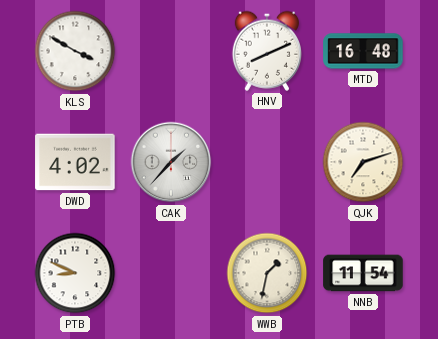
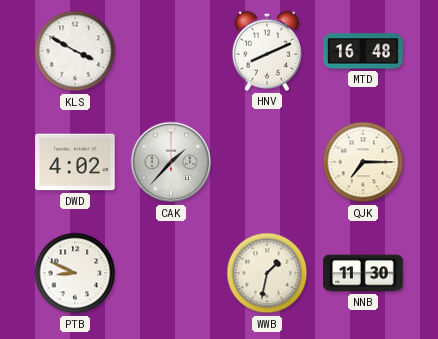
QJK: 7:12 -> 7:15
NNB: 11:54 -> 11:30
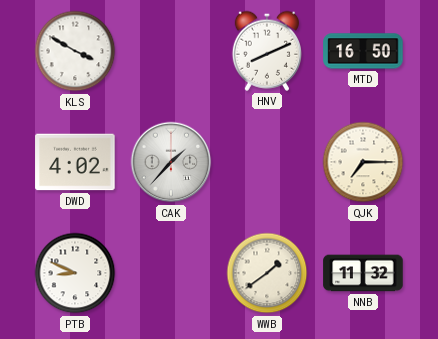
MTD: 16:48 -> 16:50
WWB: 1:32 -> 1:39
NNB: 11:30 -> 11:32
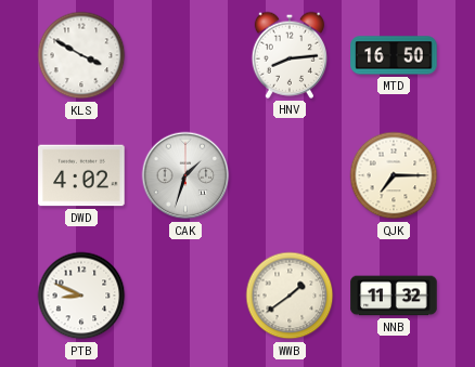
HNV: 8:11 -> 8:14
CAK: 1:37 -> 1:33
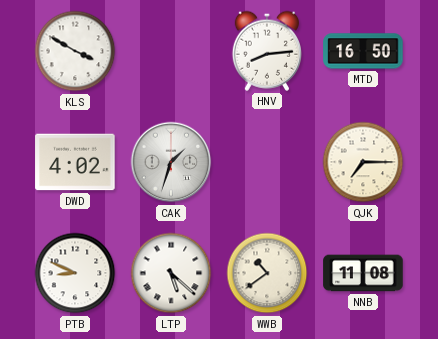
LTP: none -> 5:22
WWB: 1:39 -> 10:39
NNB: 11:32 -> 11:08
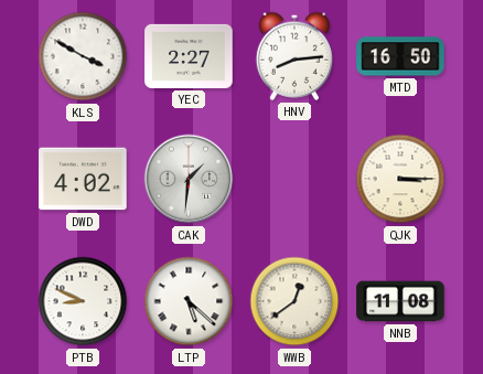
YEC: none -> 2:27
CAK: 1:33 -> 1:31
QJK: 7:15 -> 3:15
WWB: 10:39 -> 12:39
